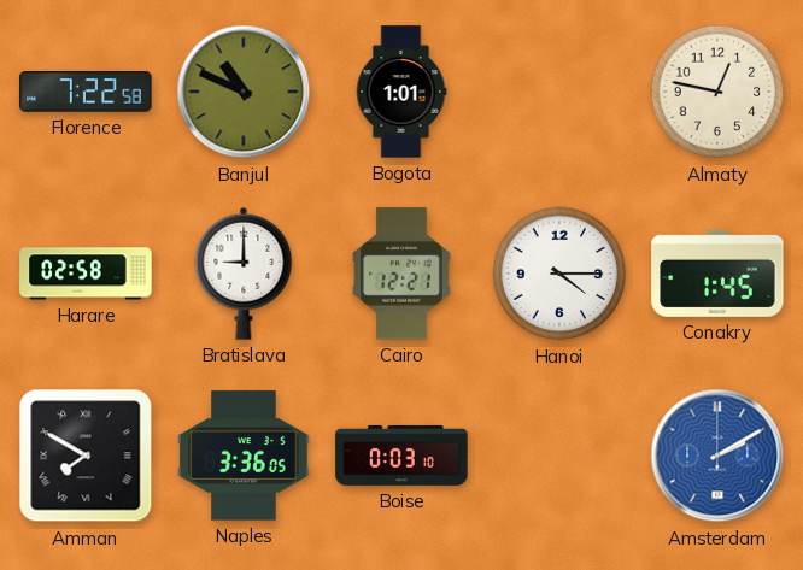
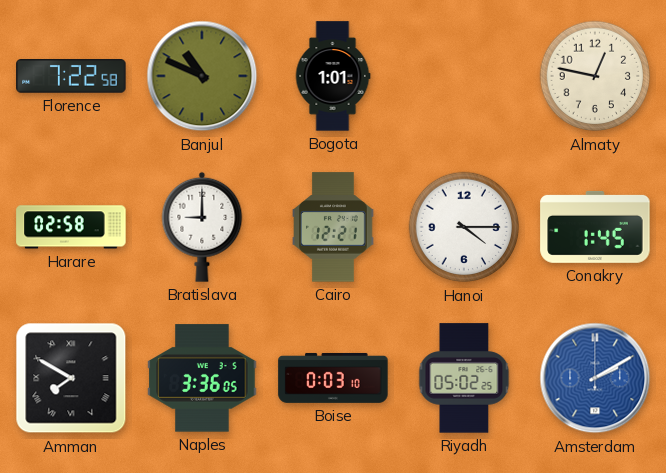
Riyadh: none -> 05:02
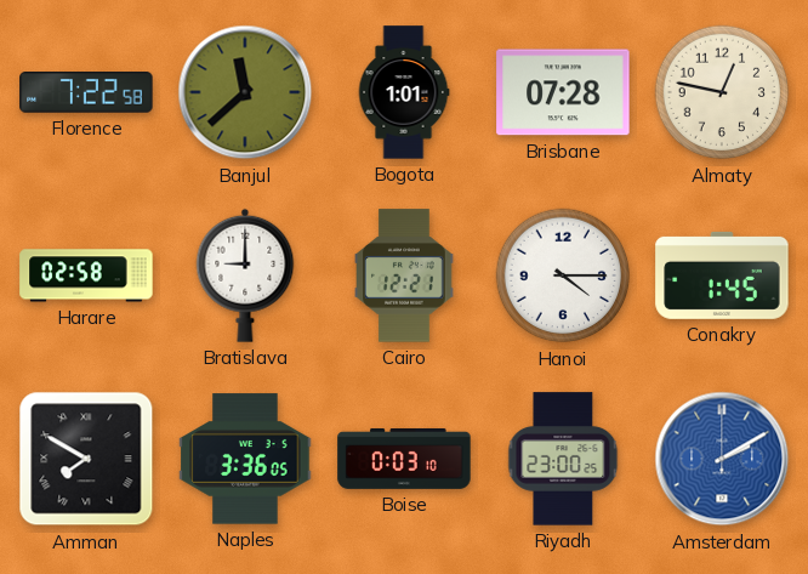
Banjul: 10:49 -> 11:38
Brisbane: none -> 07:28
Riyadh: 05:02 -> 23:00
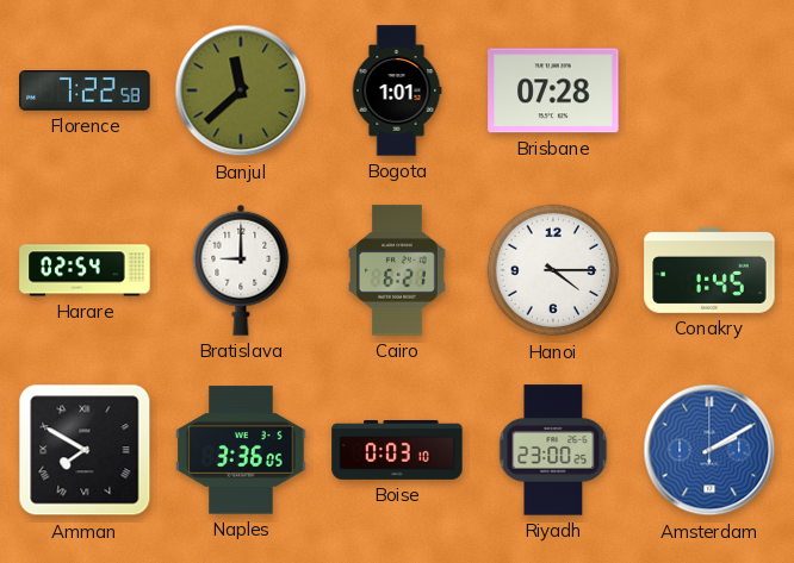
Almaty: 12:47 -> none
Harare: 02:58 -> 02:54
Cairo: 12:21 -> 6:21
